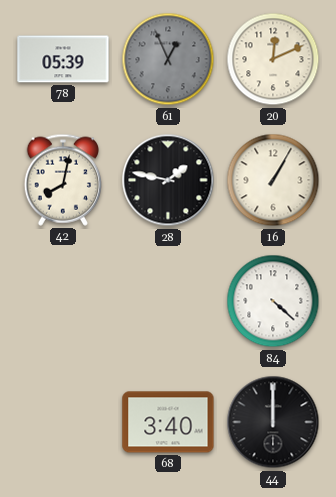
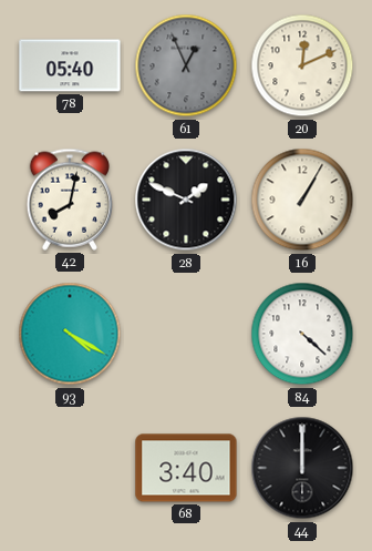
78: 05:39 -> 05:40
28: 1:47 -> 1:49
93: none -> 4:20
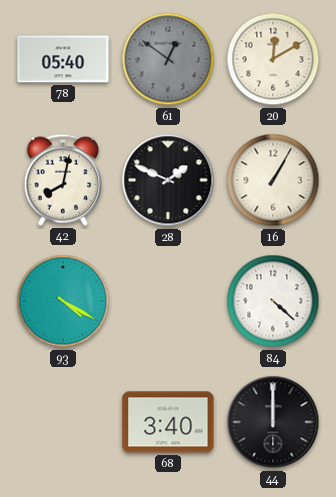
61: 12:56 -> 12:51
20: 12:11 -> 12:10
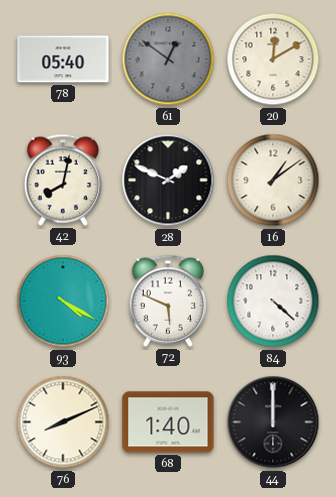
16: 1:05 -> 1:09
72: none -> 5:49
76: none -> 8:11
68: 3:40 -> 1:40
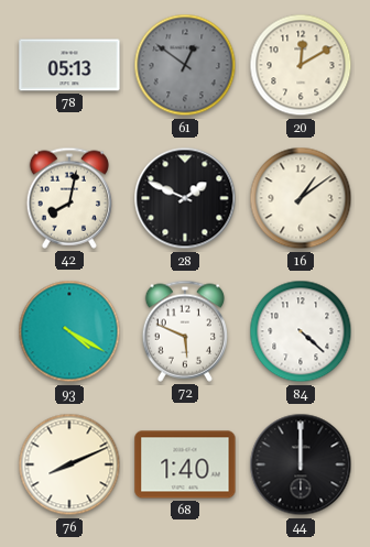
78: 05:40 -> 05:13
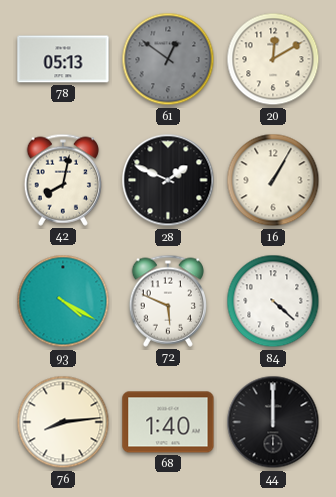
16: 1:09 -> 1:05
76: 8:11 -> 8:14
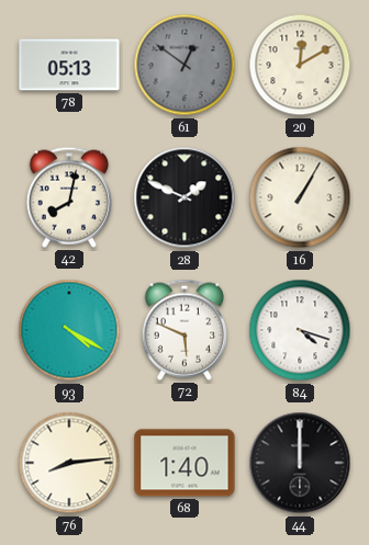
84: 4:22 -> 4:18
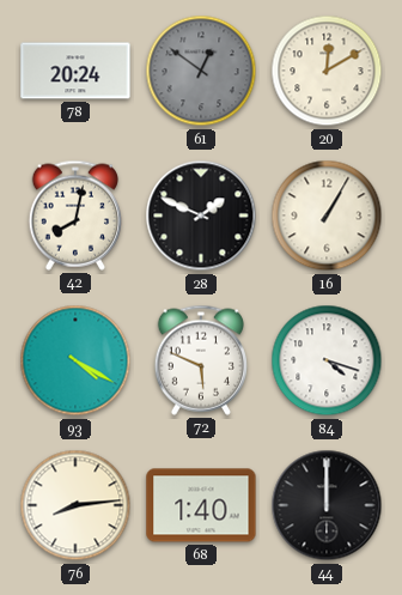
78: 05:13 -> 20:24
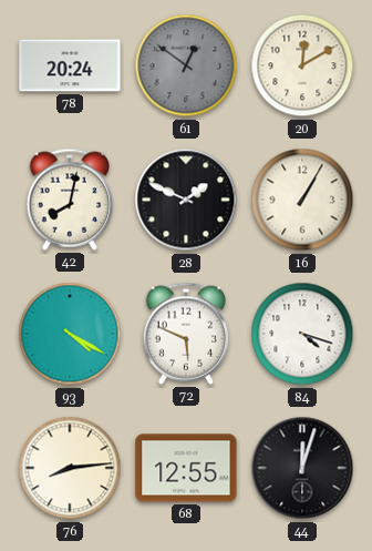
68: 1:40 -> 12:55
44: 12:00 -> 12:03
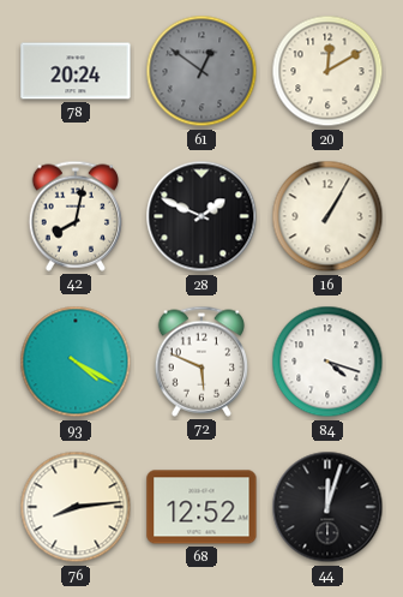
68: 12:55 -> 12:52
